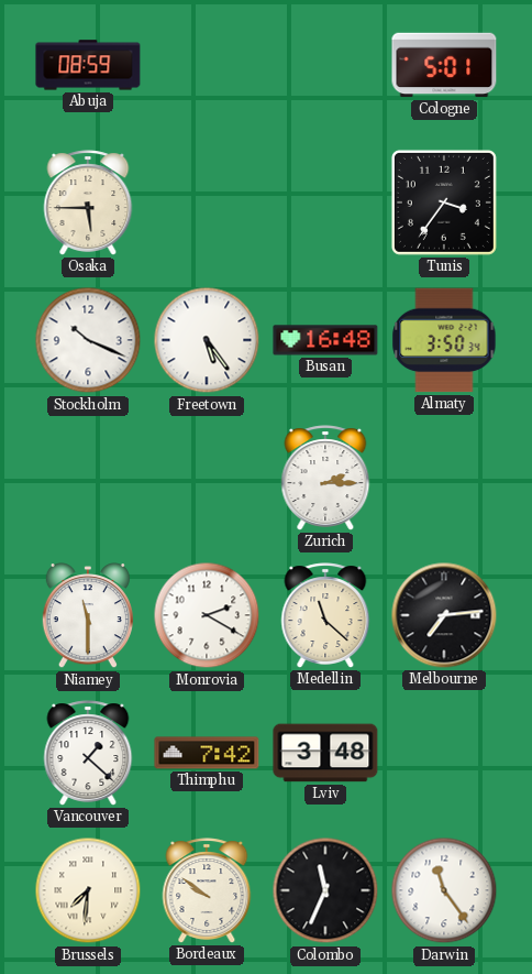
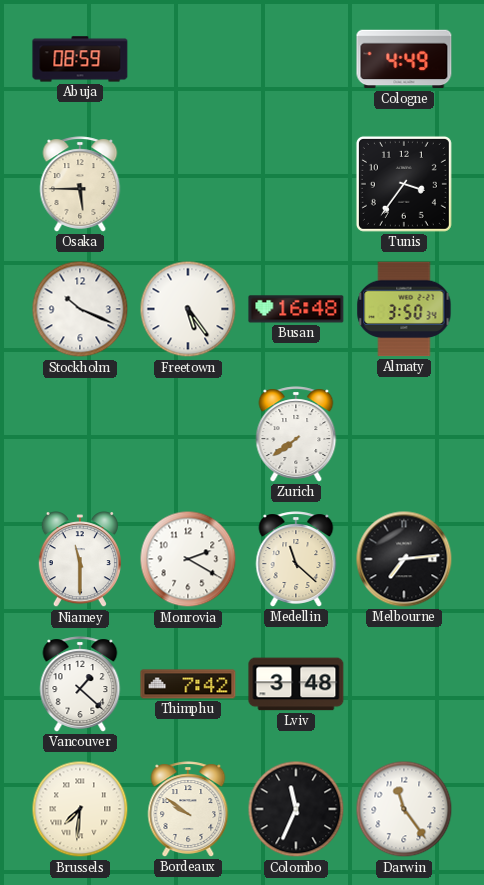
Cologne: 5:01 -> 4:49
Zurich: 2:15 -> 7:39
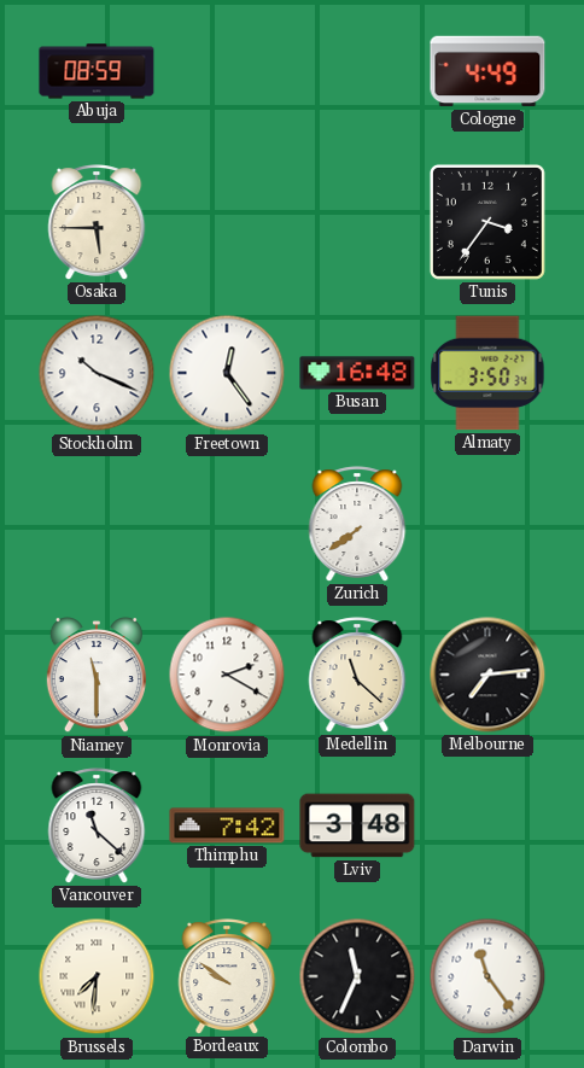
Freetown: 5:24 -> 12:24
Vancouver: 1:22 -> 11:22
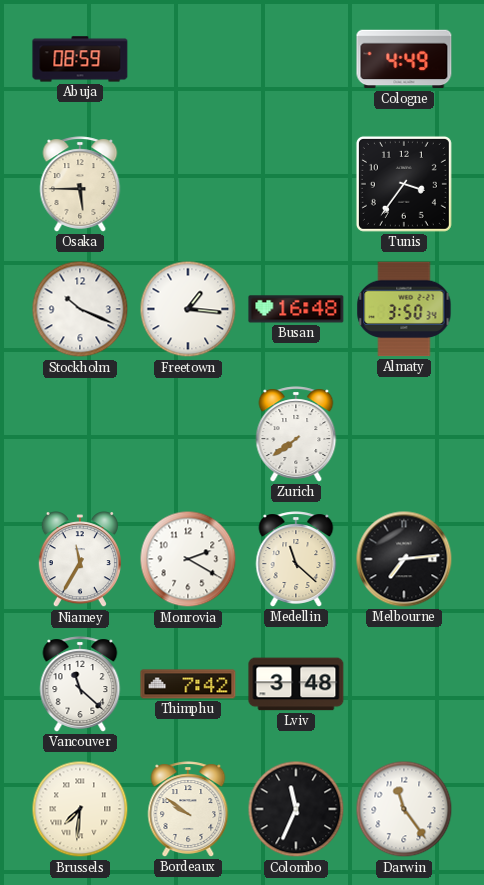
Freetown: 12:24 -> 1:16
Niamey: 11:30 -> 11:35
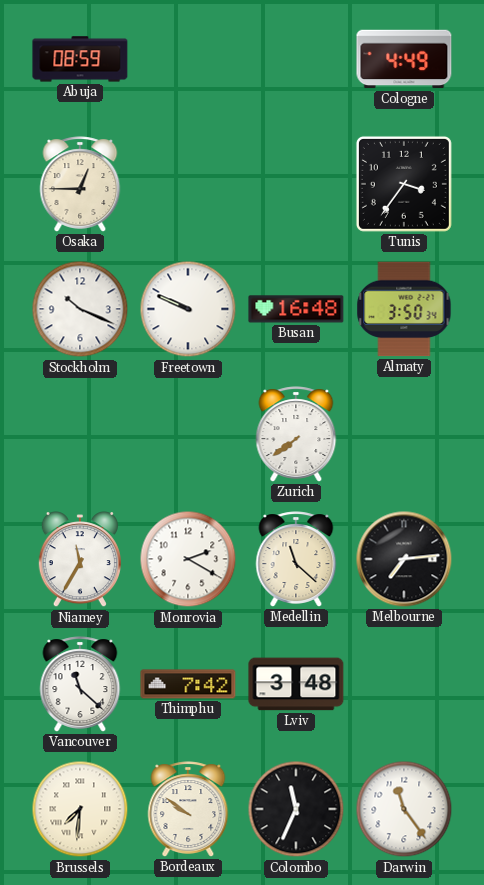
Osaka: 5:45 -> 12:45
Freetown: 1:16 -> 9:49
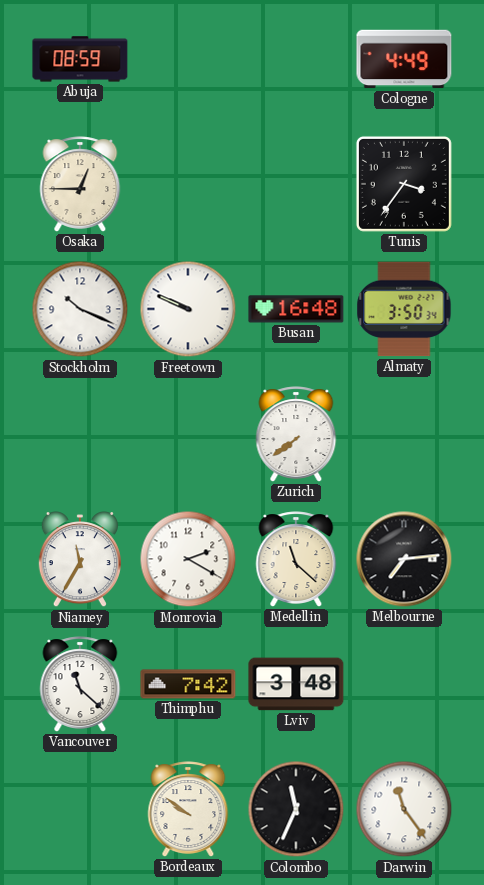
Brussels: 7:31 -> none
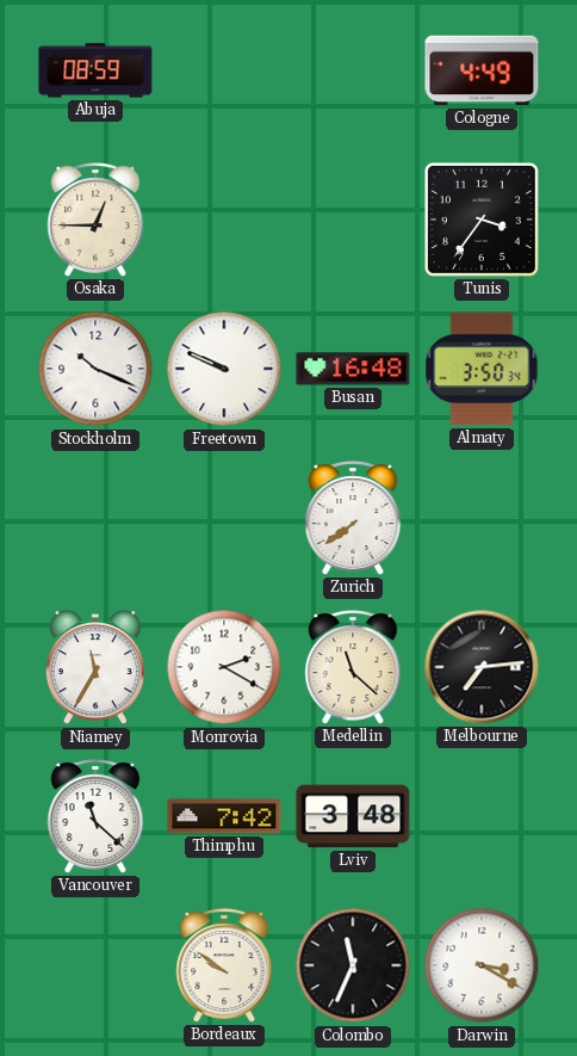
Darwin: 11:24 -> 3:20
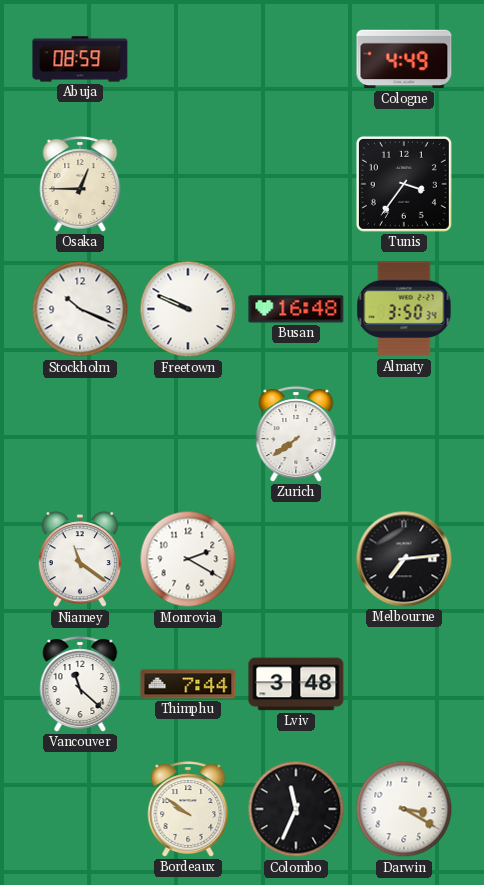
Niamey: 11:35 -> 11:21
Medellin: 11:22 -> none
Thimphu: 7:42 -> 7:44
